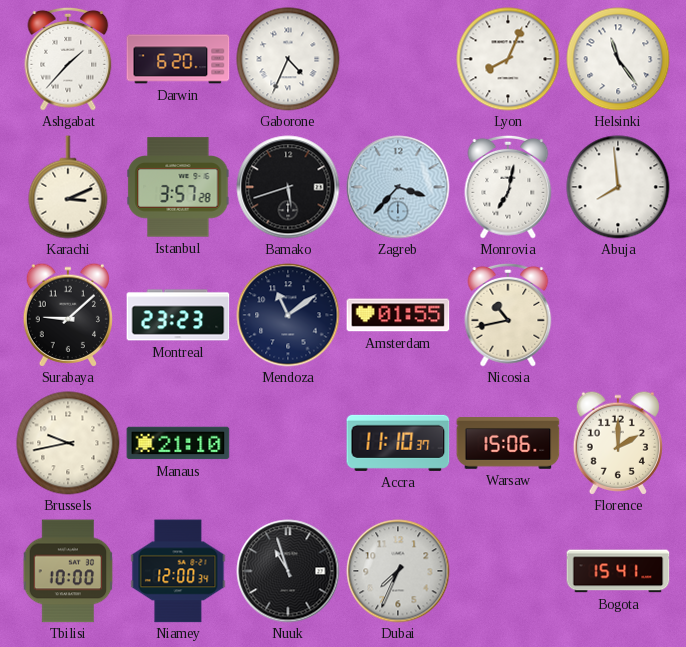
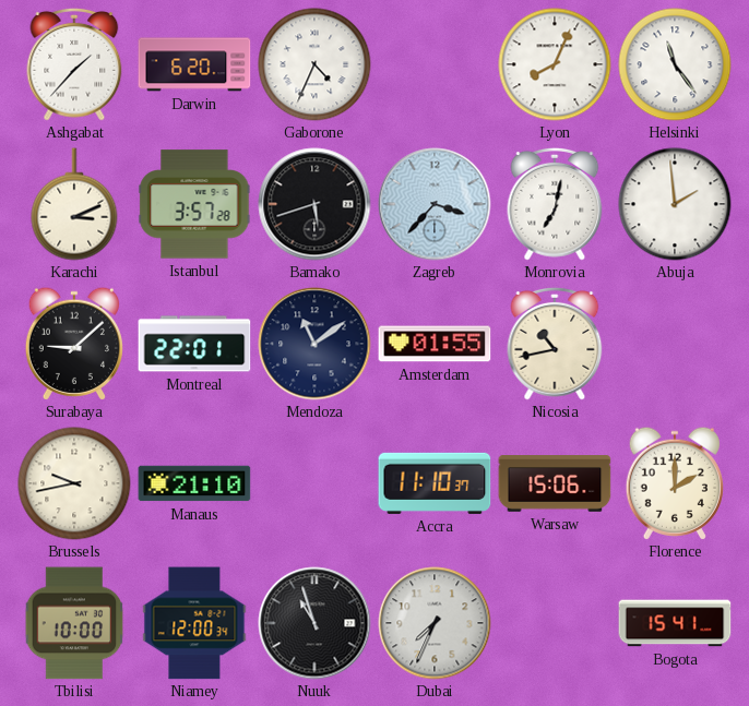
Abuja: 7:59 -> 1:59
Montreal: 23:23 -> 22:01
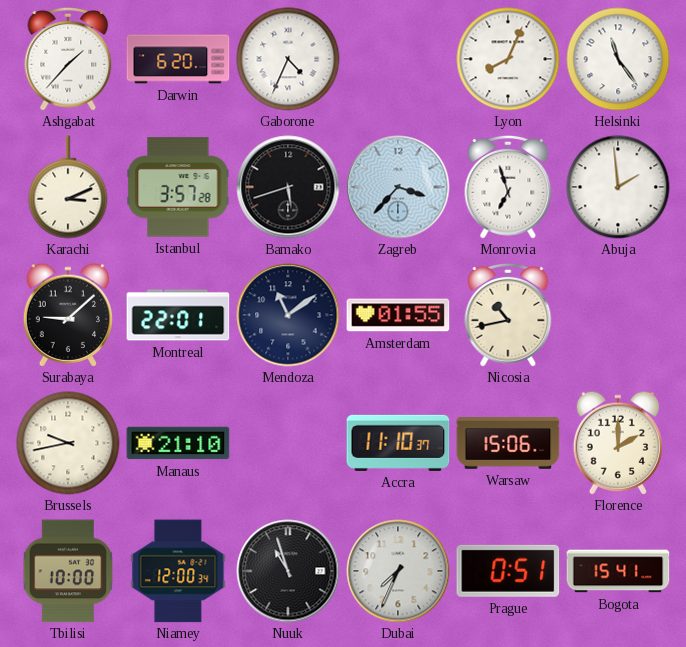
Monrovia: 7:02 -> 6:57
Prague: none -> 0:51
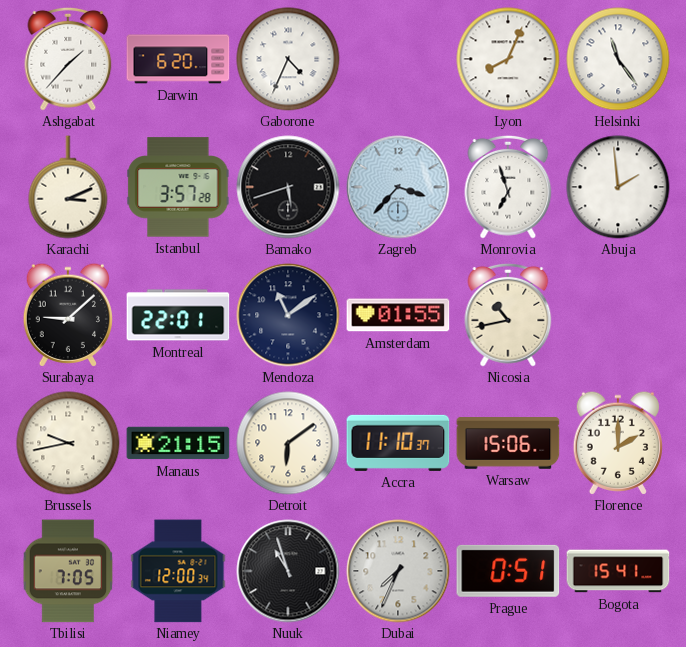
Manaus: 21:10 -> 21:15
Detroit: none -> 6:09
Tbilisi: 10:00 -> 7:05
